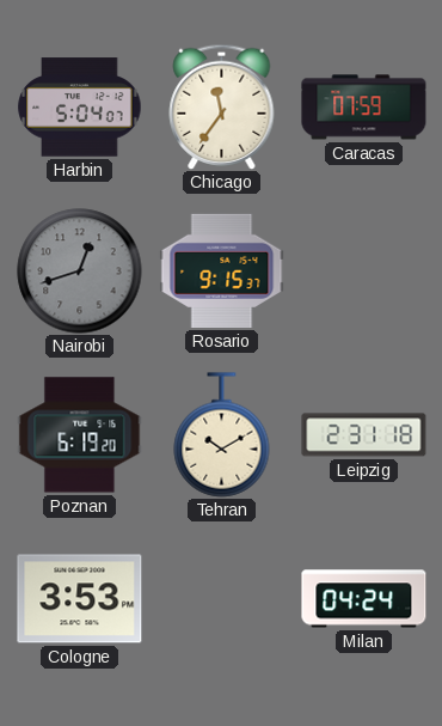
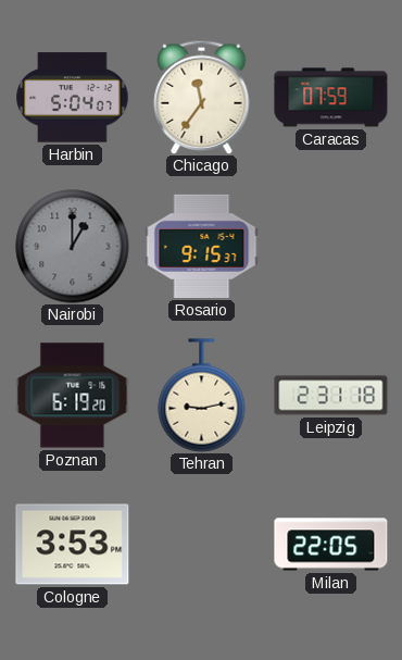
Nairobi: 12:42 -> 1:00
Tehran: 10:10 -> 9:13
Milan: 04:24 -> 22:05
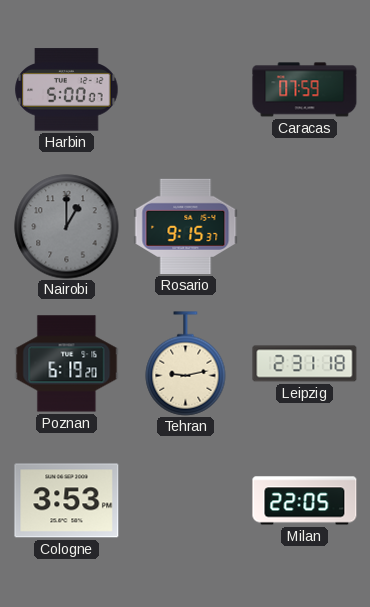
Harbin: 5:04 -> 5:00
Chicago: 11:36 -> none
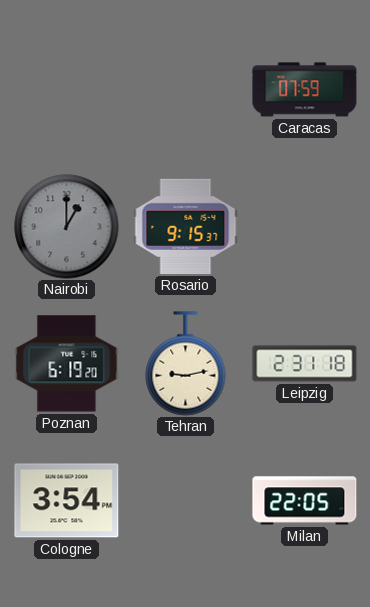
Harbin: 5:00 -> none
Cologne: 3:53 -> 3:54
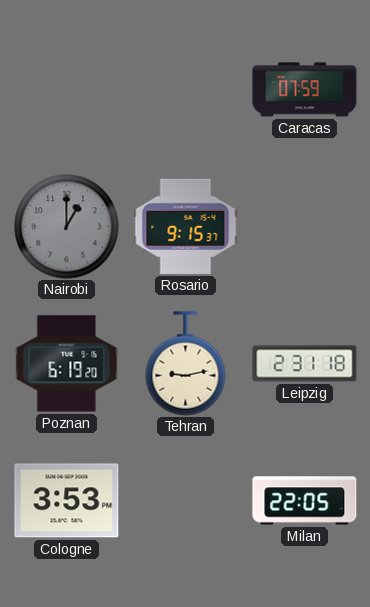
Cologne: 3:54 -> 3:53
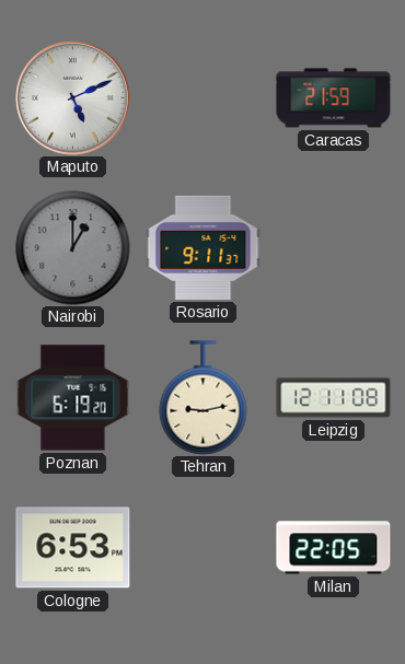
Maputo: none -> 5:11
Caracas: 07:59 -> 21:59
Rosario: 9:15 -> 9:11
Leipzig: 2:31 -> 12:11
Cologne: 3:53 -> 6:53
